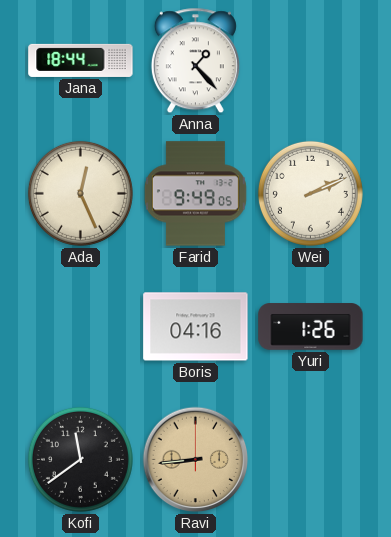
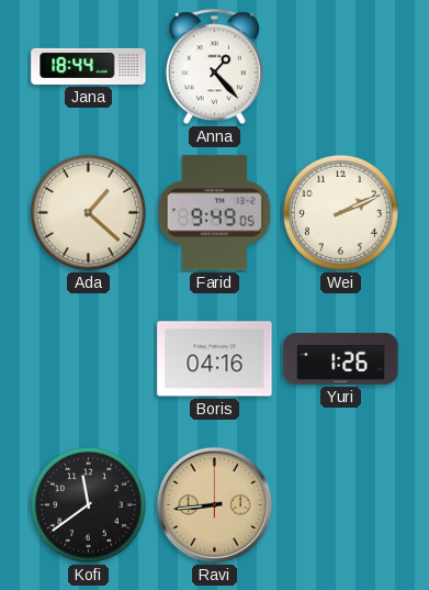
Ada: 12:26 -> 1:22
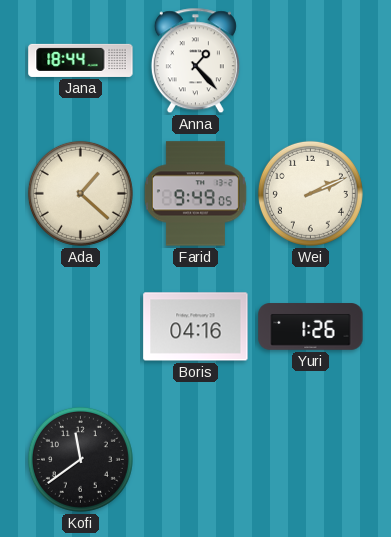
Ravi: 8:44 -> none
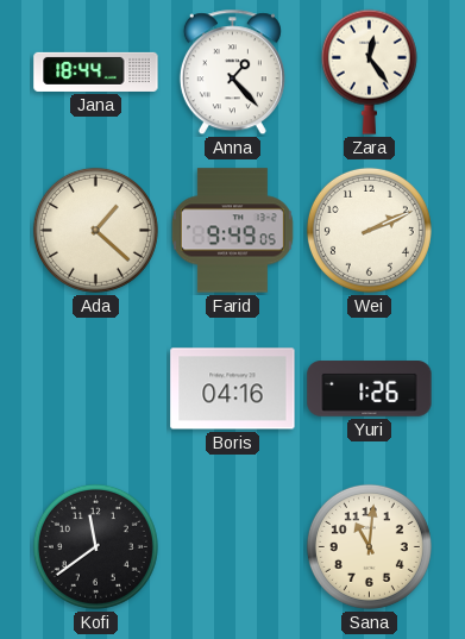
Zara: none -> 12:24
Sana: none -> 11:01
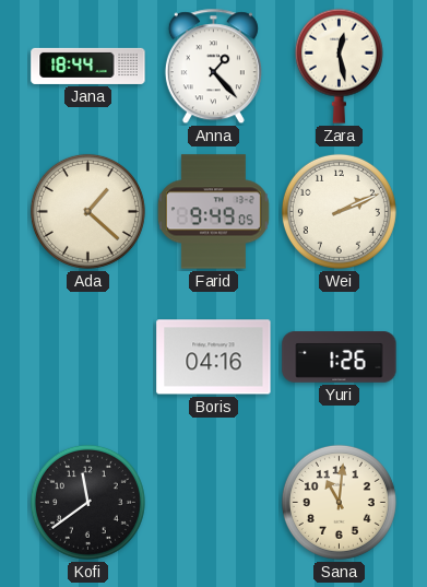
Zara: 12:24 -> 12:28
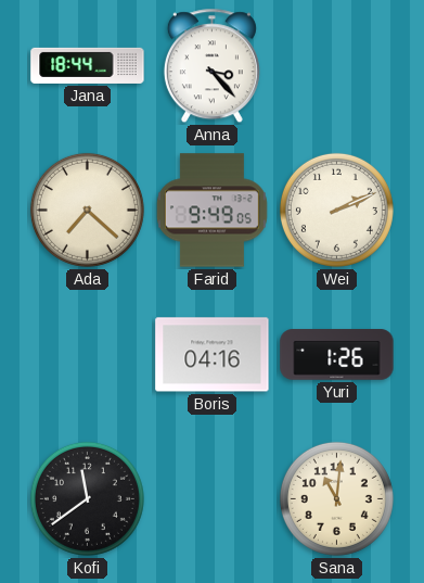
Anna: 1:23 -> 3:23
Zara: 12:28 -> none
Ada: 1:22 -> 7:22
